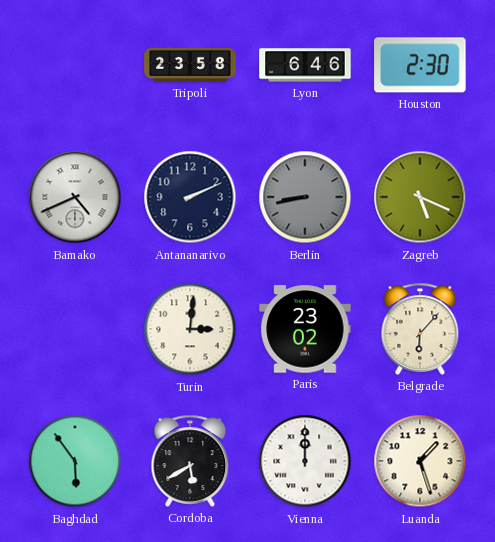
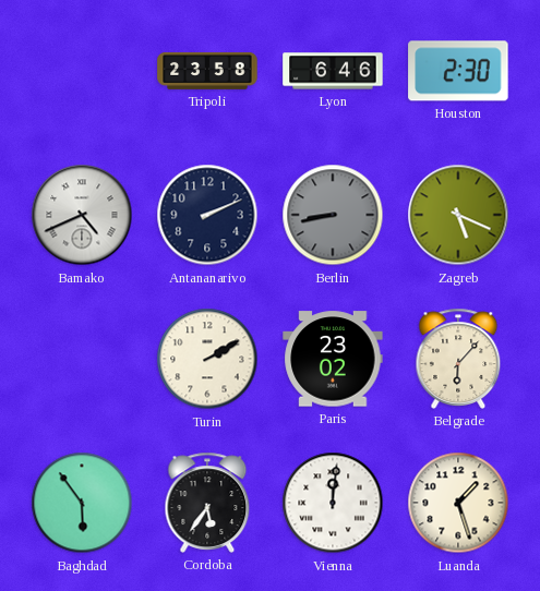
Turin: 3:01 -> 2:10
Cordoba: 5:40 -> 5:36
Vienna: 12:00 -> 12:01
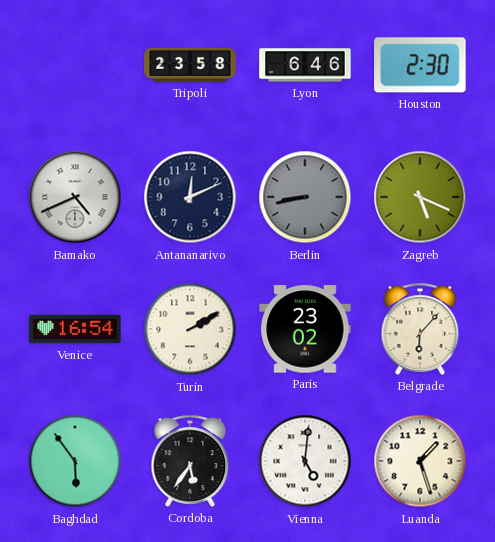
Antananarivo: 2:11 -> 12:11
Venice: none -> 16:54
Vienna: 12:01 -> 5:01
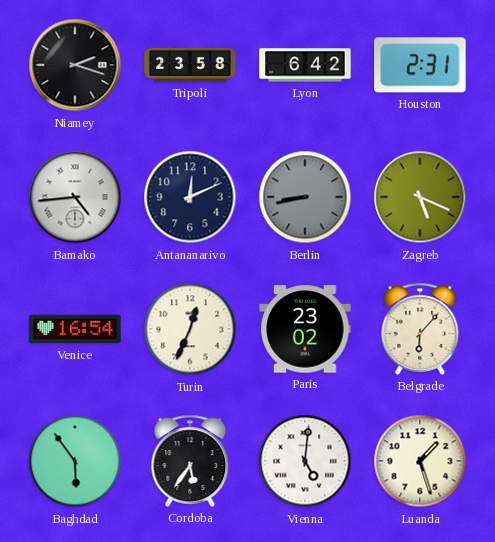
Niamey: none -> 2:18
Lyon: 6:46 -> 6:42
Houston: 2:30 -> 2:31
Bamako: 4:41 -> 4:44
Turin: 2:10 -> 12:34
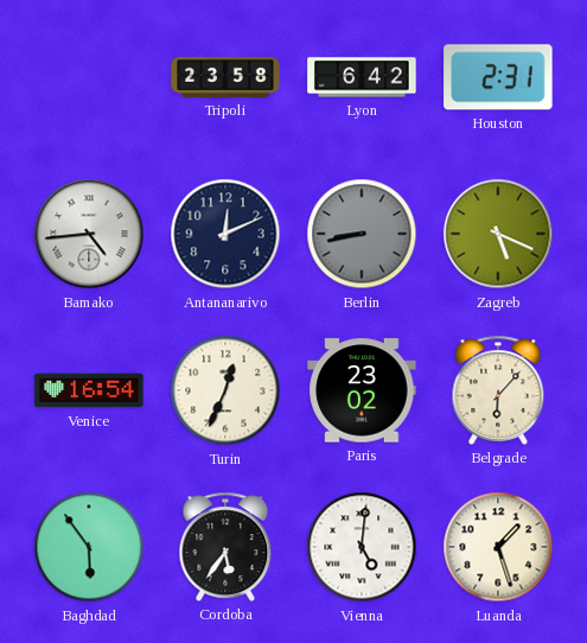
Niamey: 2:18 -> none
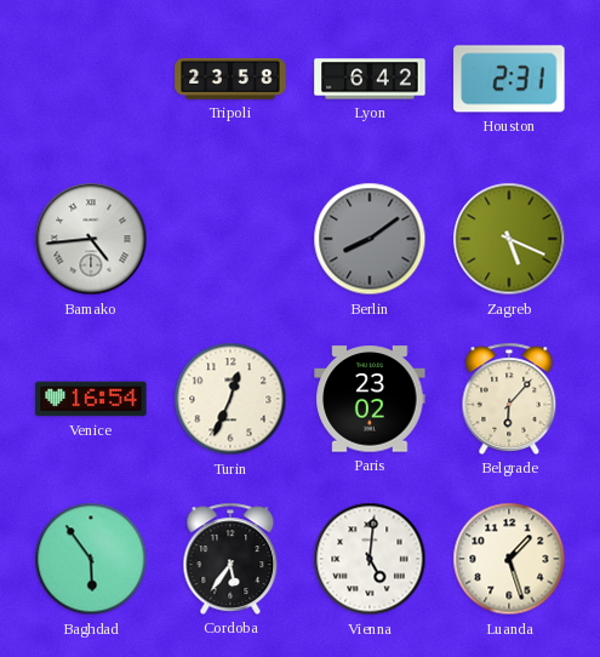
Antananarivo: 12:11 -> none
Berlin: 8:43 -> 8:09
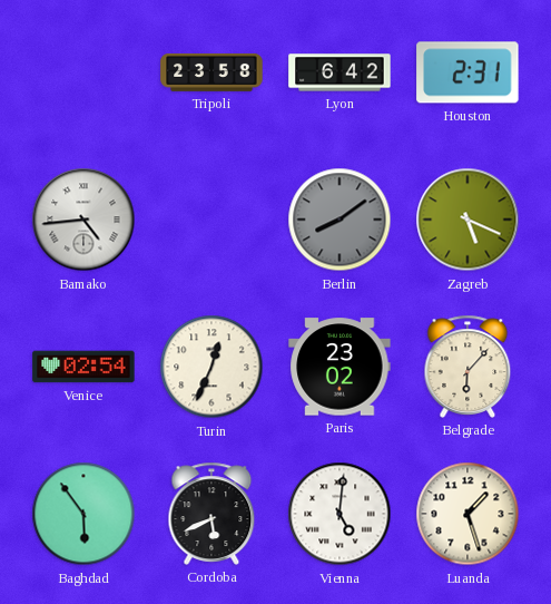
Venice: 16:54 -> 02:54
Cordoba: 5:36 -> 5:41
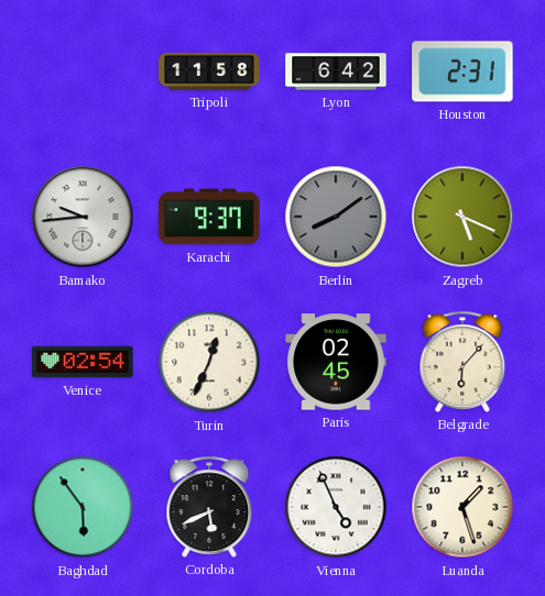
Tripoli: 23:58 -> 11:58
Bamako: 4:44 -> 9:44
Karachi: none -> 9:37
Paris: 23:02 -> 02:45
Vienna: 5:01 -> 4:56
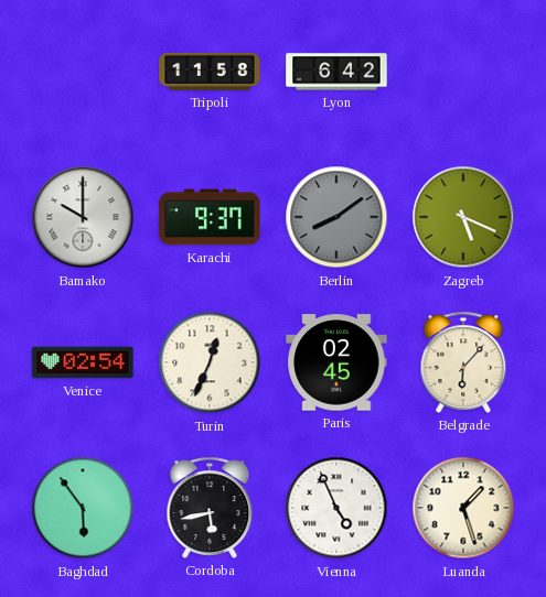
Houston: 2:31 -> none
Bamako: 9:44 -> 10:00
Cordoba: 5:41 -> 5:43
